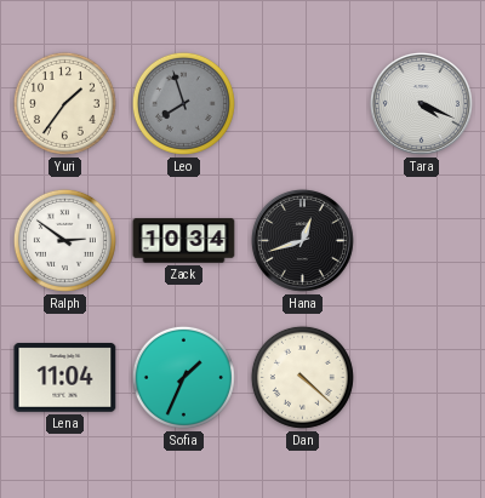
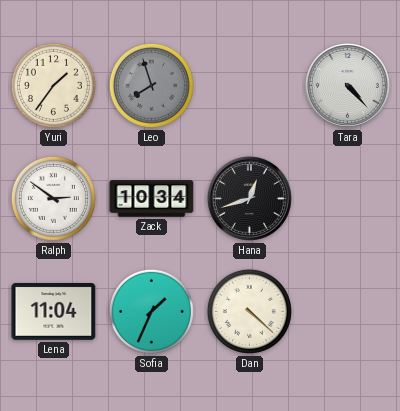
Tara: 4:19 -> 4:23
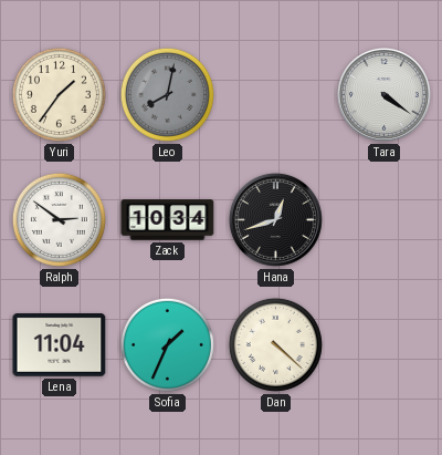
Leo: 7:57 -> 8:02
Tara: 4:23 -> 4:21
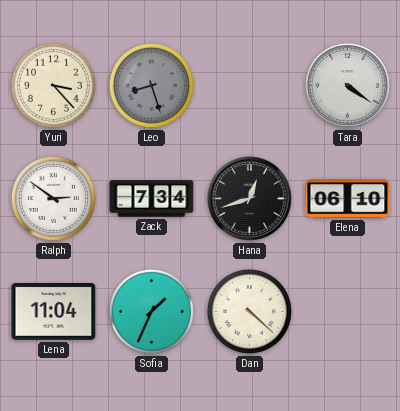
Yuri: 1:36 -> 3:23
Leo: 8:02 -> 8:27
Zack: 10:34 -> 7:34
Elena: none -> 06:10
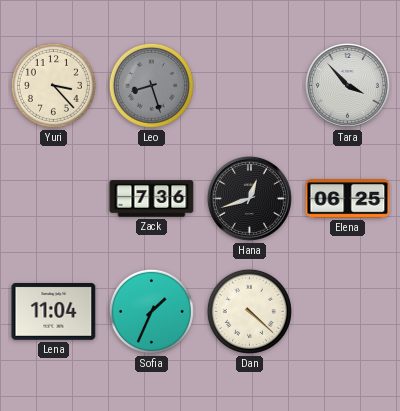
Tara: 4:21 -> 3:53
Ralph: 2:51 -> none
Zack: 7:34 -> 7:36
Elena: 06:10 -> 06:25
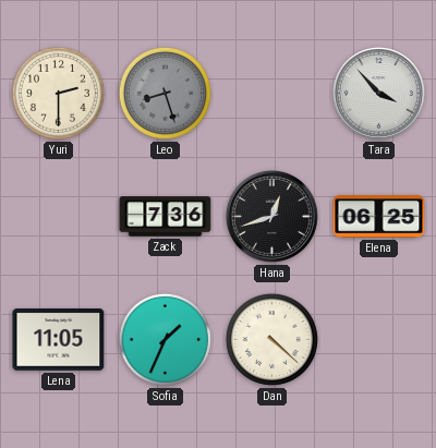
Yuri: 3:23 -> 2:30
Lena: 11:04 -> 11:05
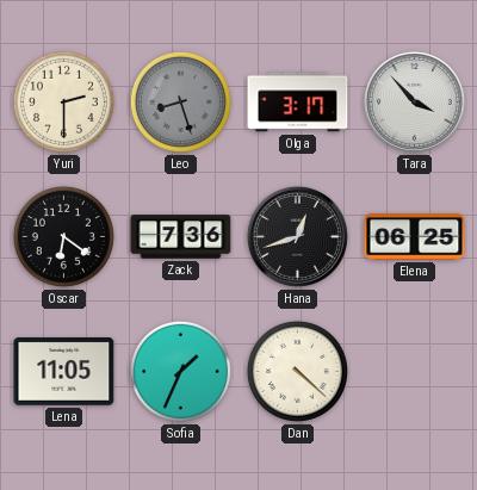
Olga: none -> 3:17
Oscar: none -> 6:21
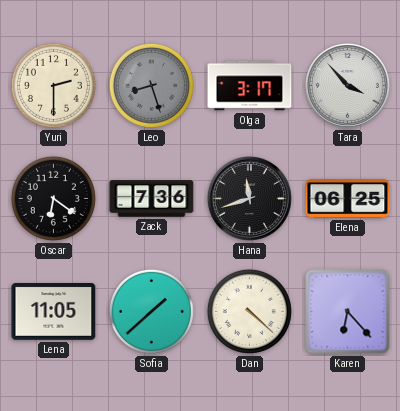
Hana: 12:42 -> 11:42
Sofia: 1:34 -> 1:38
Karen: none -> 6:23
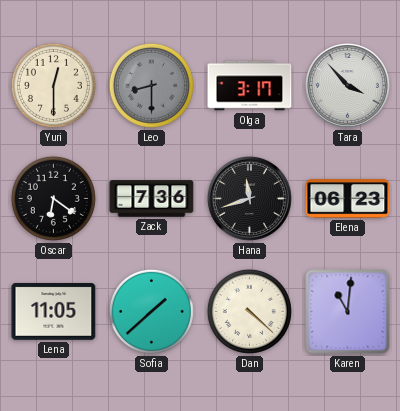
Yuri: 2:30 -> 12:30
Leo: 8:27 -> 8:30
Elena: 06:25 -> 06:23
Karen: 6:23 -> 11:01
